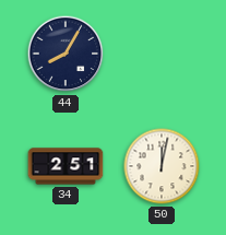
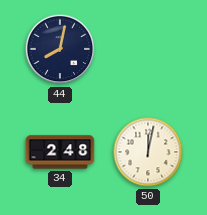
44: 8:05 -> 8:02
34: 2:51 -> 2:48
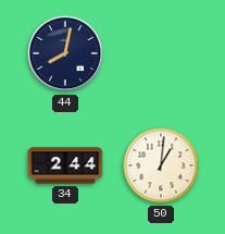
34: 2:48 -> 2:44
50: 12:02 -> 1:01
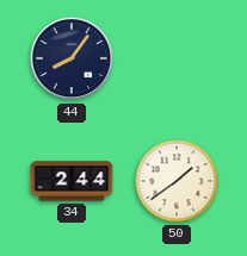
44: 8:02 -> 8:06
50: 1:01 -> 1:39
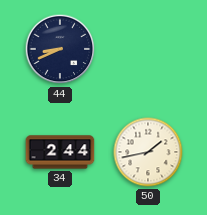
44: 8:06 -> 8:41
50: 1:39 -> 1:43
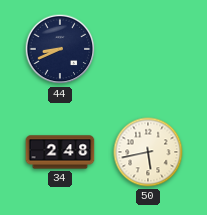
34: 2:44 -> 2:48
50: 1:43 -> 5:43
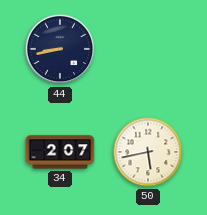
44: 8:41 -> 8:43
34: 2:48 -> 2:07
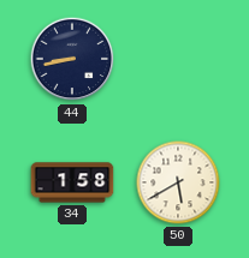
34: 2:07 -> 1:58
50: 5:43 -> 5:40
